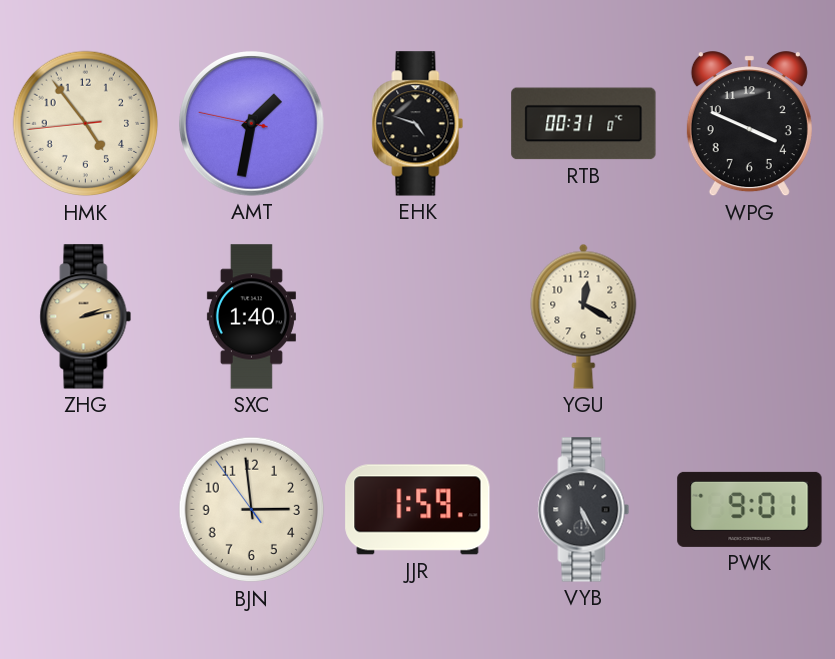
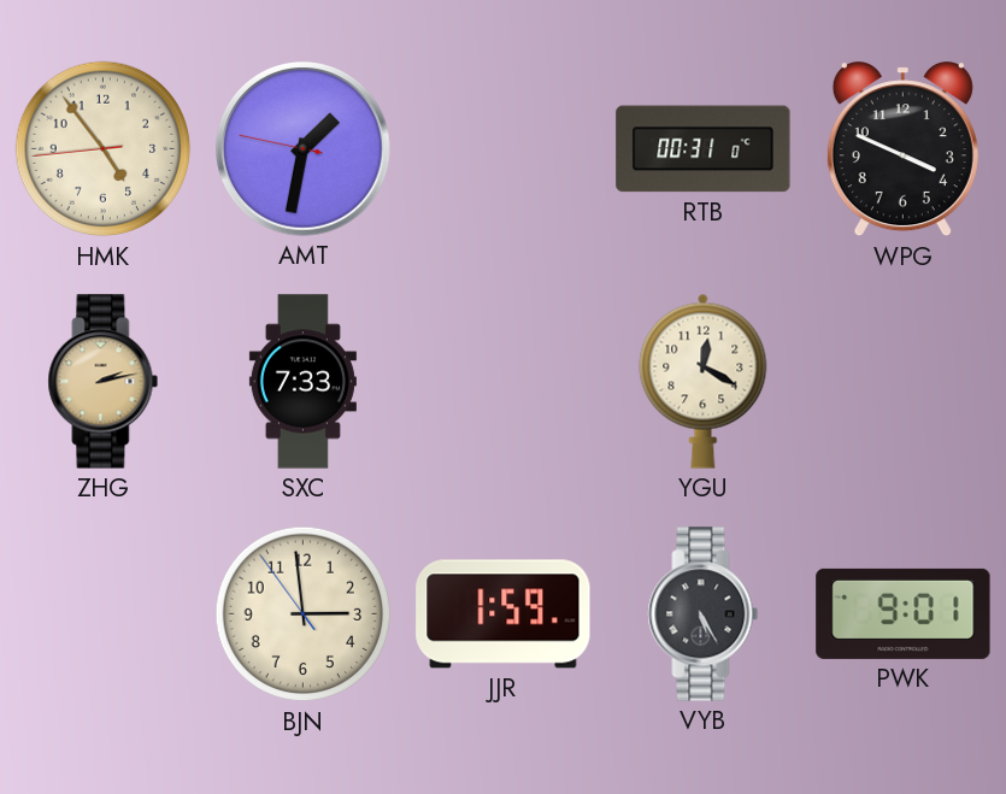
EHK: 4:48 -> none
SXC: 1:40 -> 7:33
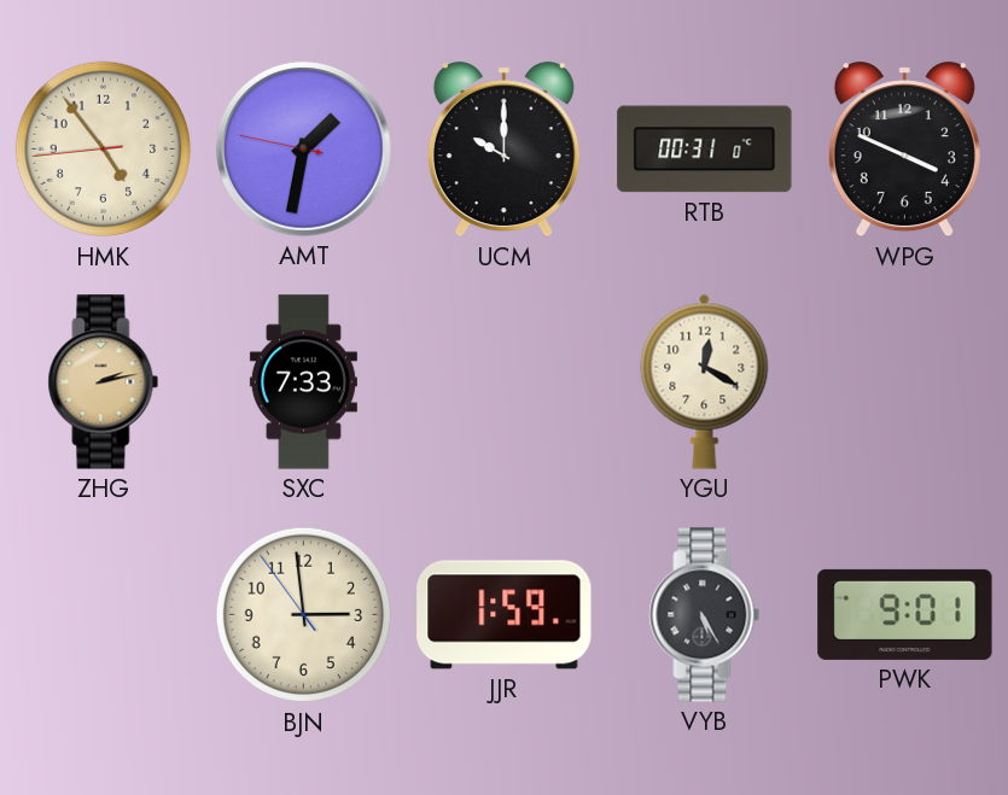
UCM: none -> 10:00
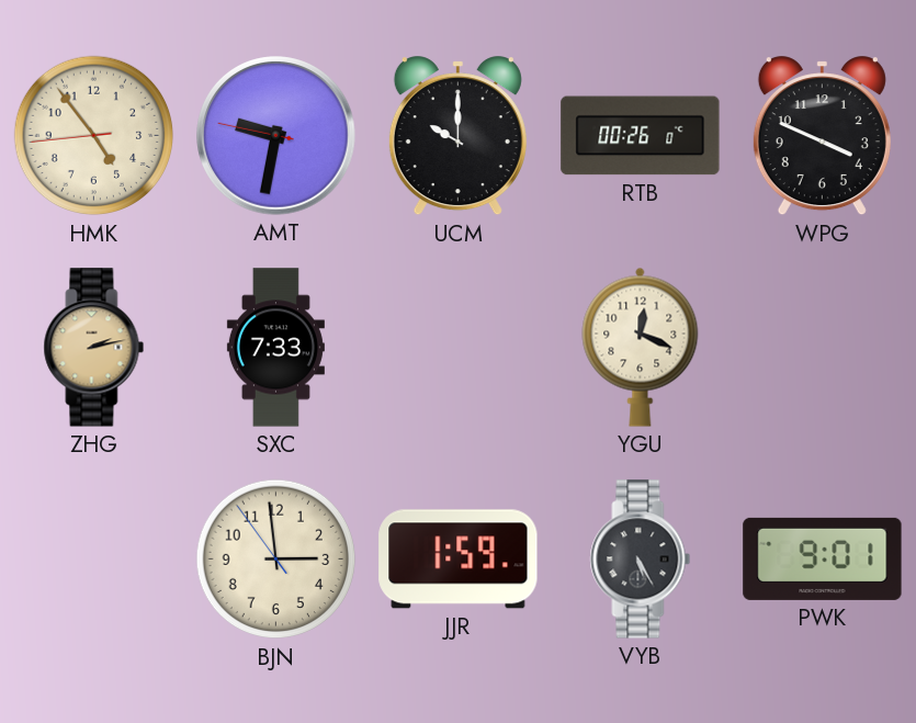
AMT: 1:31 -> 9:31
RTB: 00:31 -> 00:26
YGU: 12:20 -> 12:19
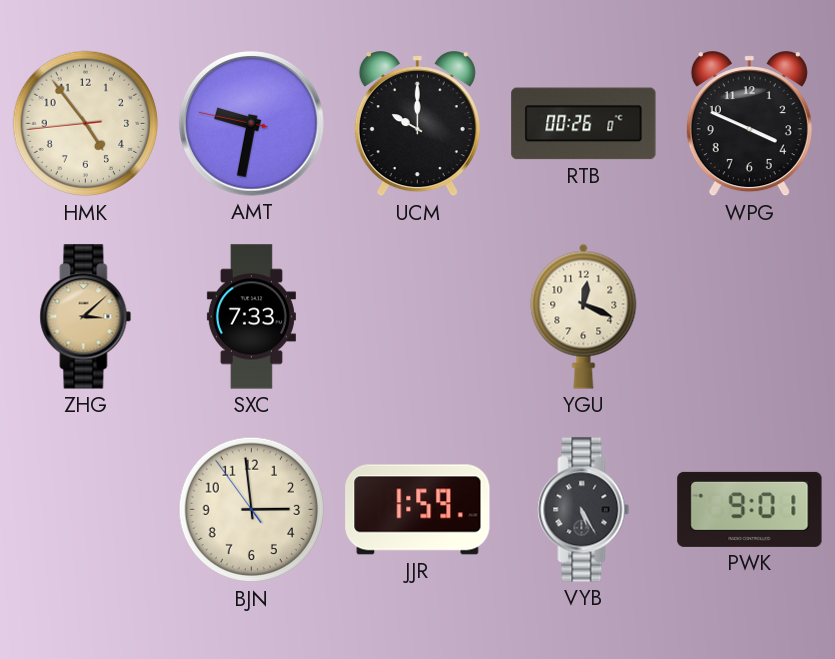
ZHG: 2:13 -> 3:08
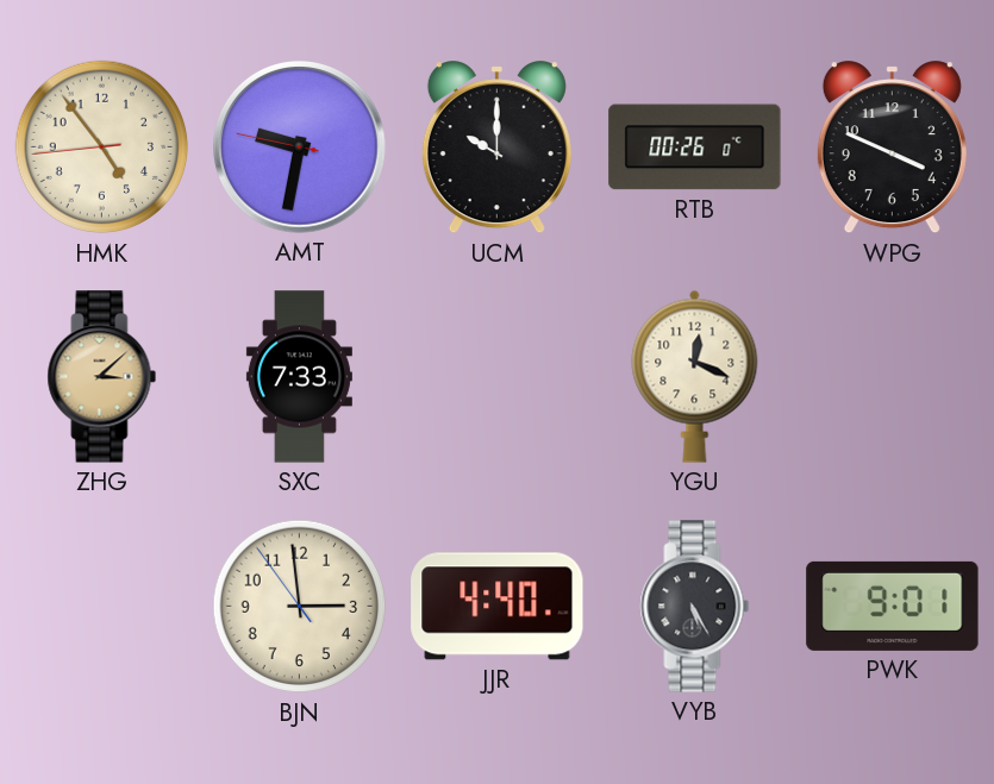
JJR: 1:59 -> 4:40
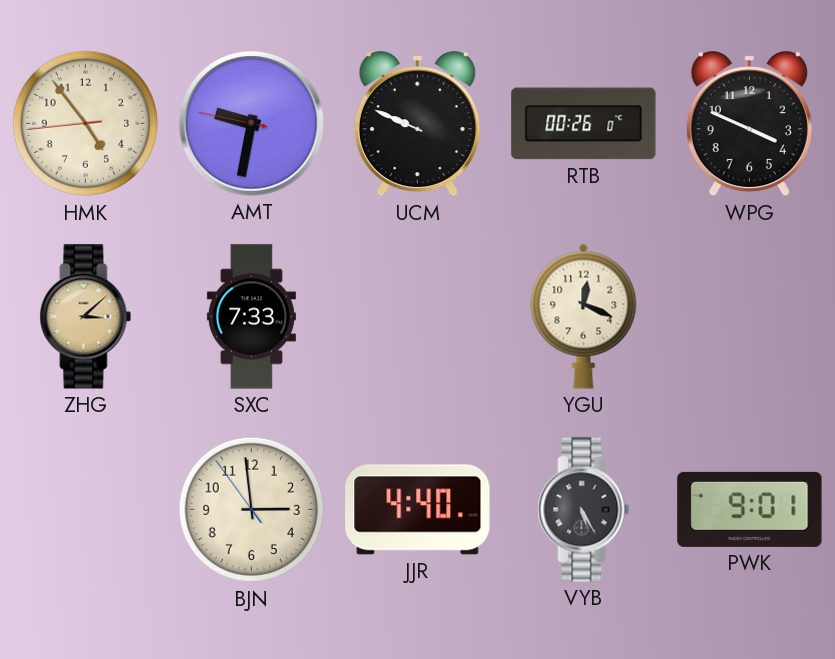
UCM: 10:00 -> 9:49
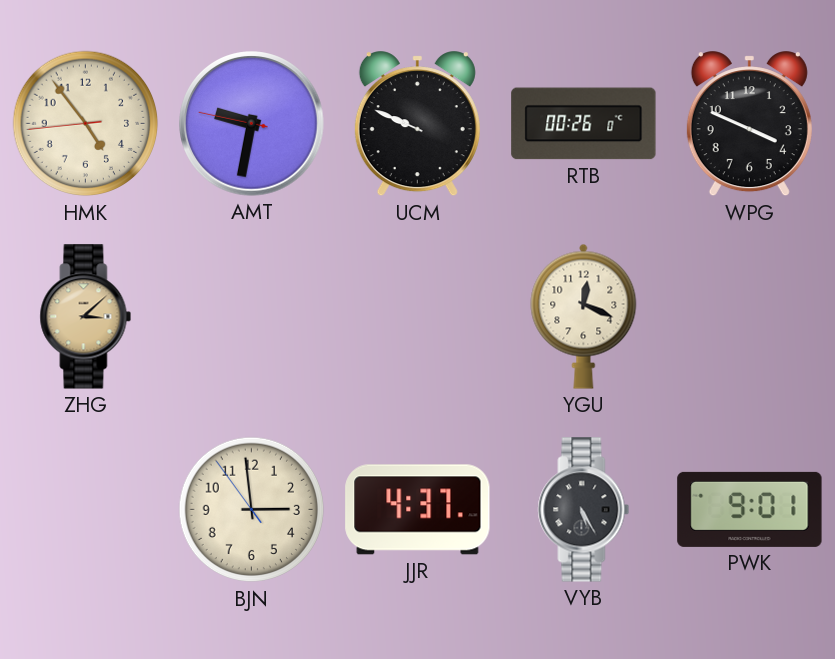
SXC: 7:33 -> none
JJR: 4:40 -> 4:37
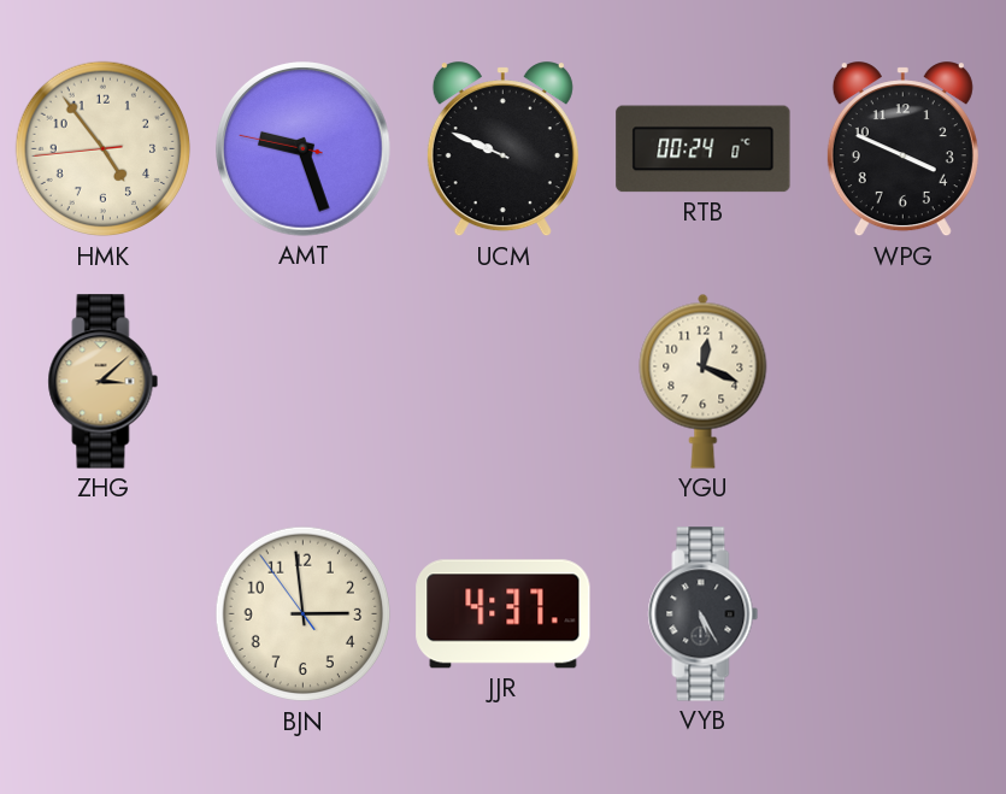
AMT: 9:31 -> 9:26
RTB: 00:26 -> 00:24
PWK: 9:01 -> none
